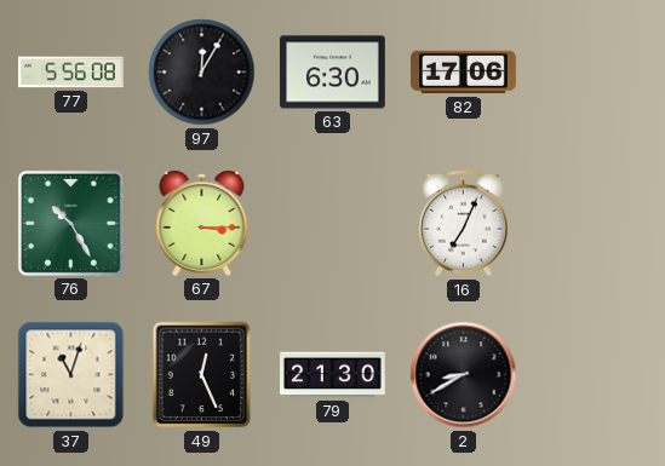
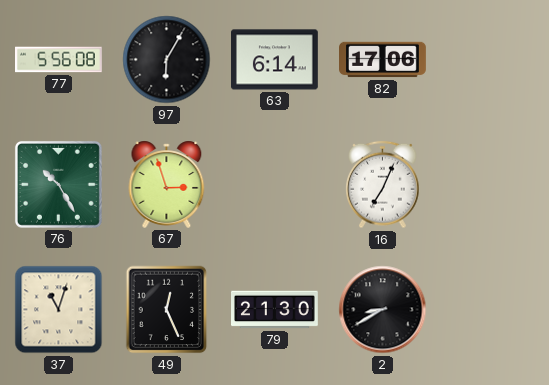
97: 12:05 -> 6:05
63: 6:30 -> 6:14
67: 3:15 -> 2:57
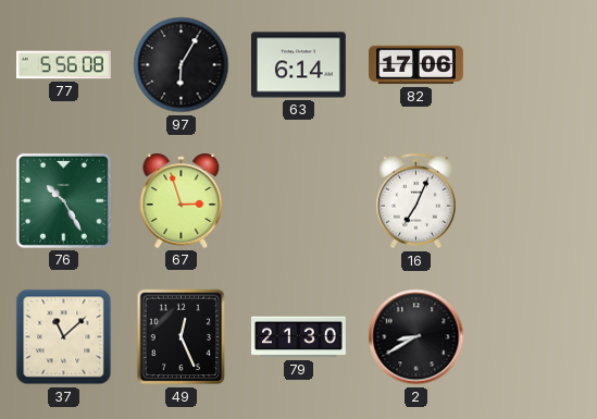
37: 11:03 -> 11:08
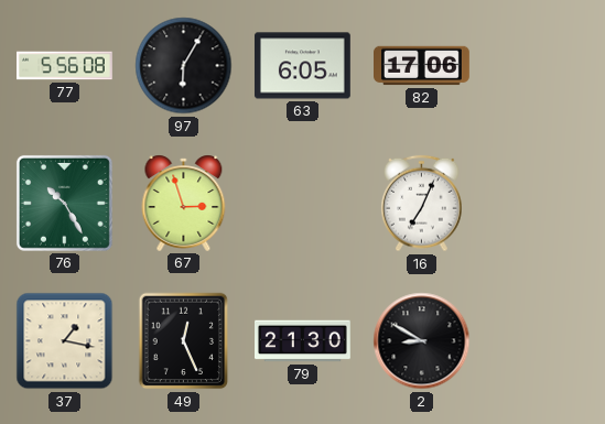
63: 6:14 -> 6:05
37: 11:08 -> 1:17
2: 8:40 -> 8:50
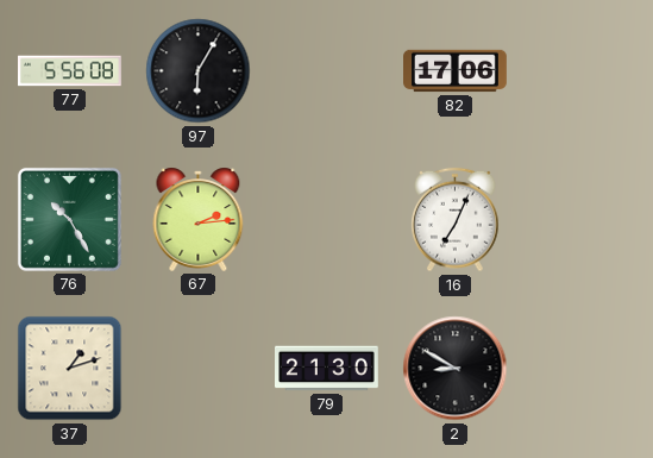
63: 6:05 -> none
67: 2:57 -> 2:14
37: 1:17 -> 1:12
49: 12:26 -> none
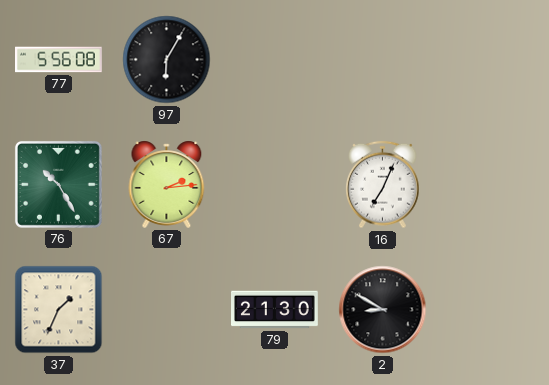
82: 17:06 -> none
37: 1:12 -> 1:34
